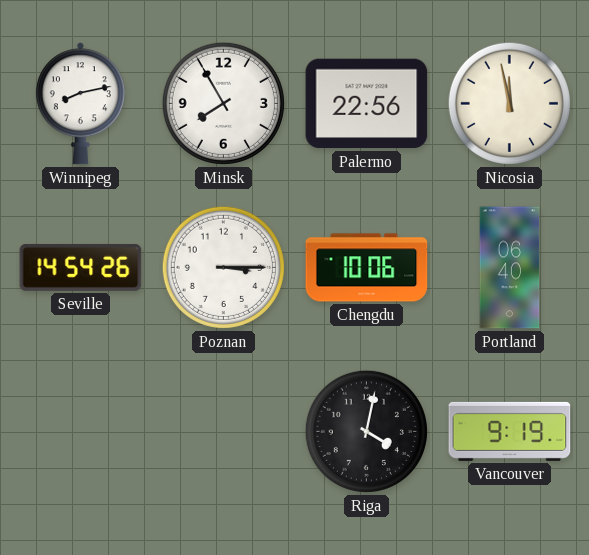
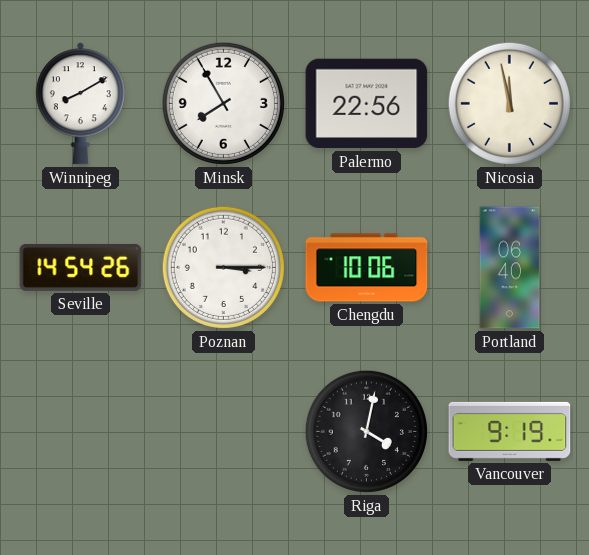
Winnipeg: 8:13 -> 8:10
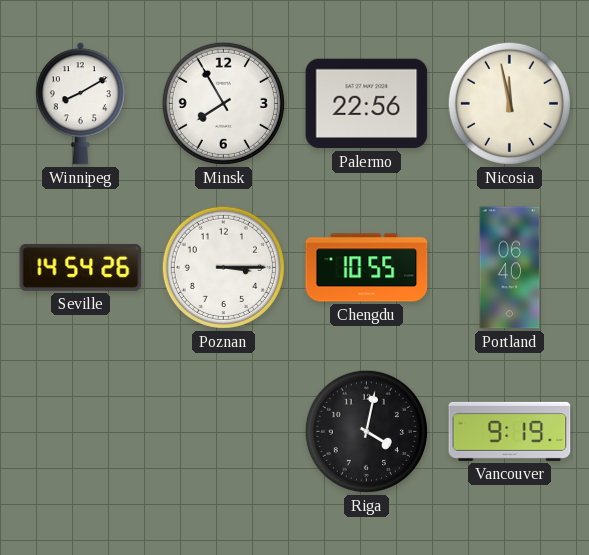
Chengdu: 10:06 -> 10:55
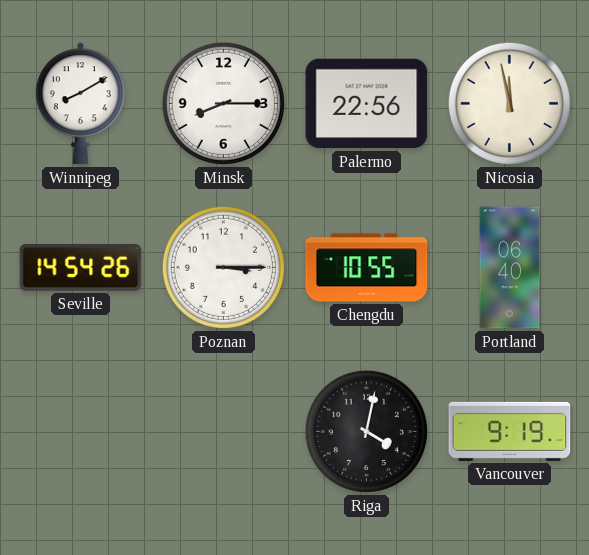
Minsk: 7:55 -> 8:15
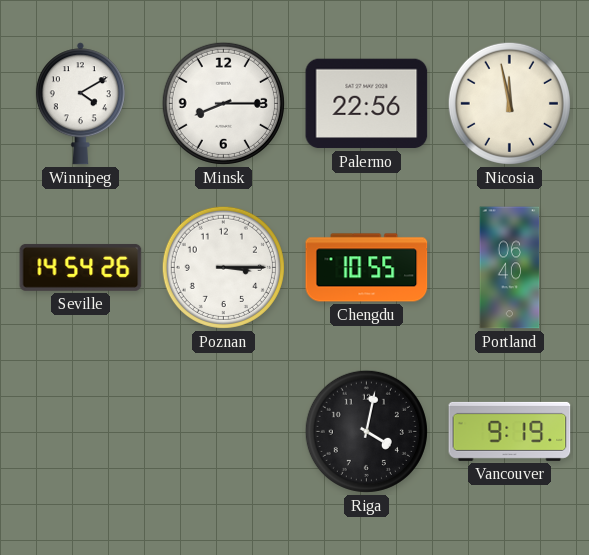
Winnipeg: 8:10 -> 4:10
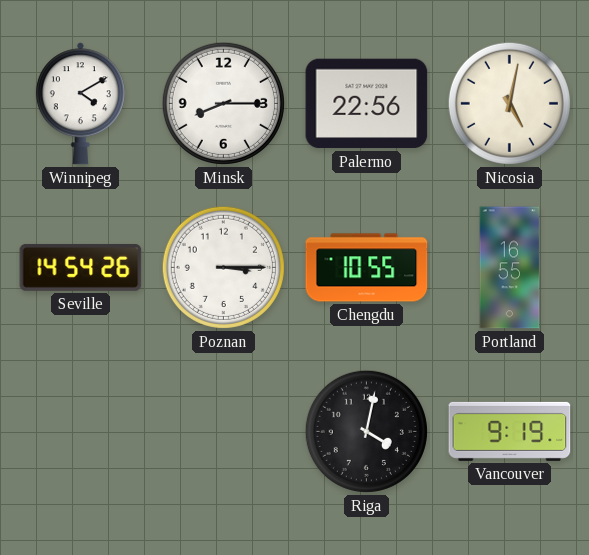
Nicosia: 11:58 -> 5:02
Portland: 06:40 -> 16:55
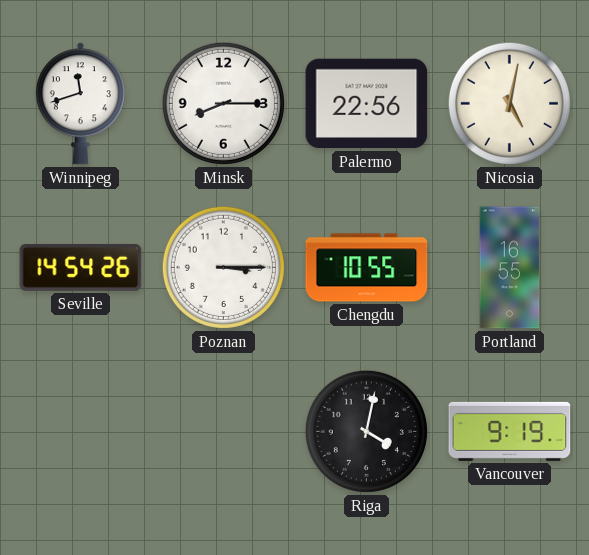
Winnipeg: 4:10 -> 11:42
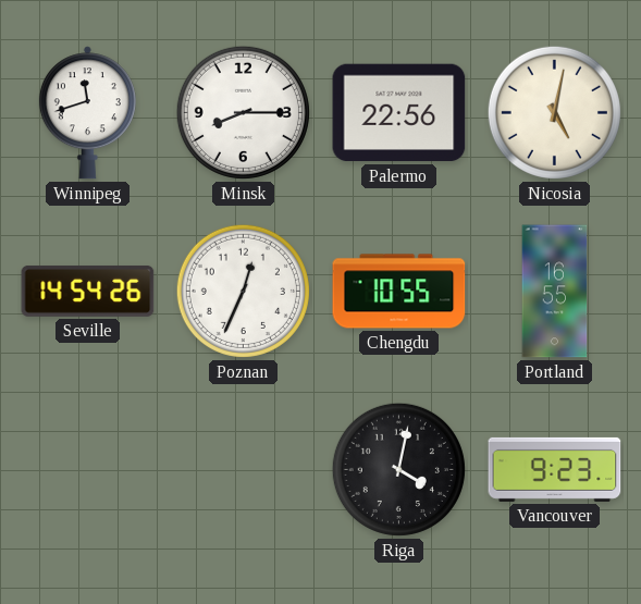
Poznan: 3:15 -> 12:34
Vancouver: 9:19 -> 9:23
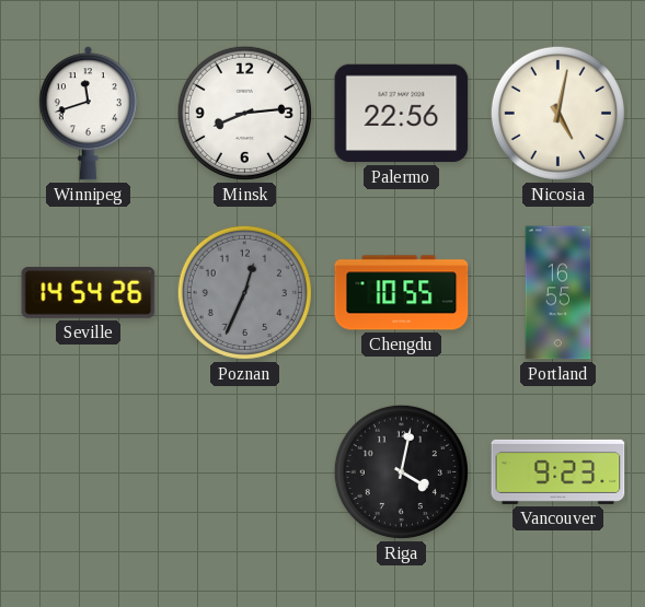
Minsk: 8:15 -> 8:14
Poznan dial: white -> grey
